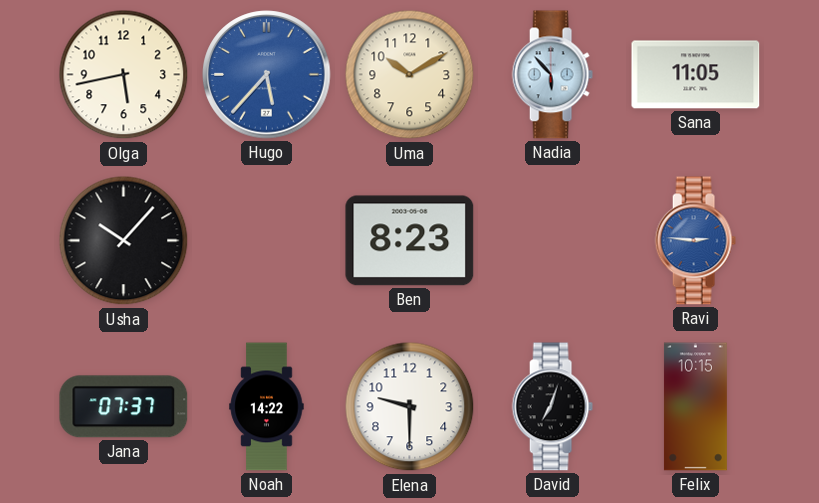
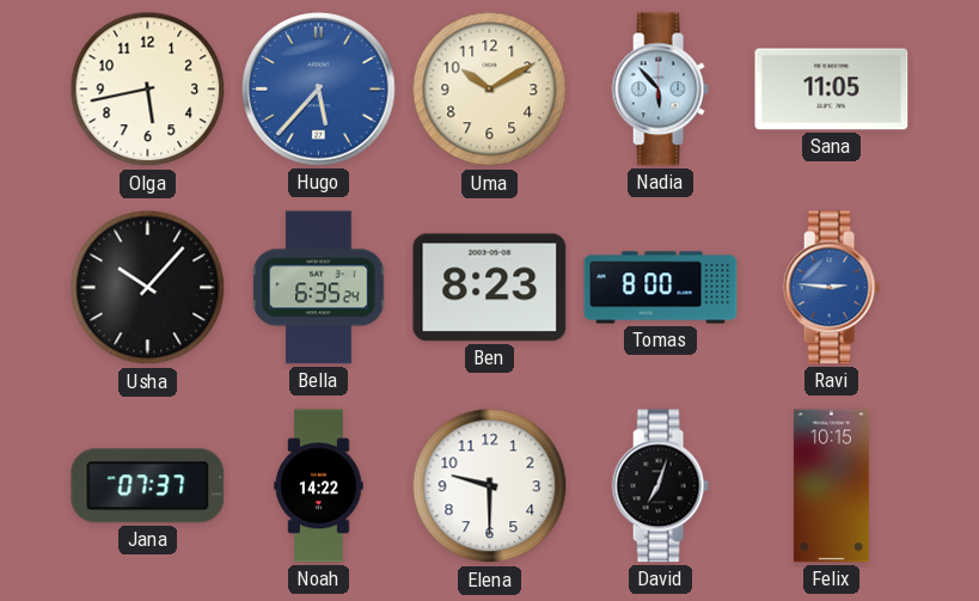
Bella: none -> 6:35
Tomas: none -> 8:00
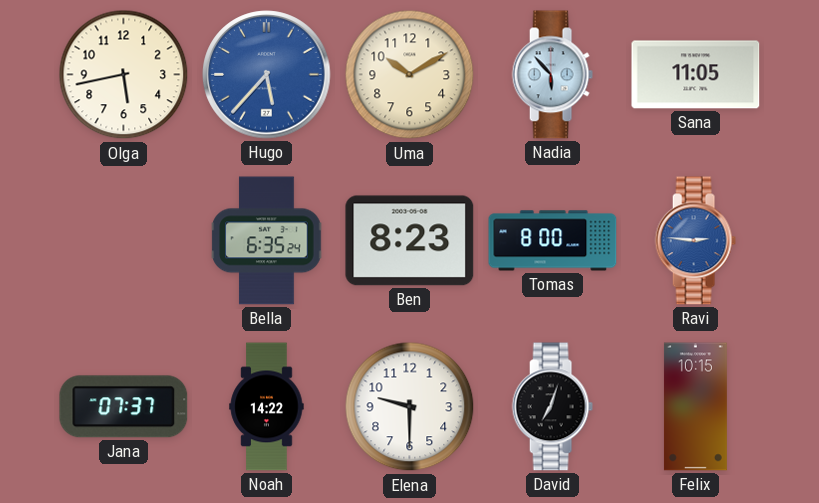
Usha: 10:07 -> none
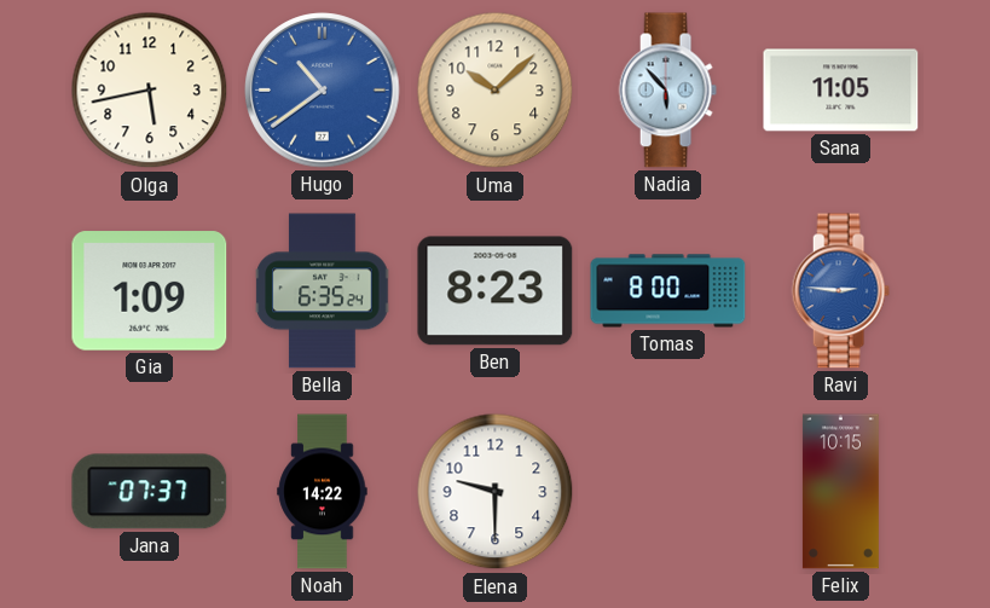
Hugo: 5:37 -> 10:39
Uma: 10:10 -> 10:08
Gia: none -> 1:09
David: 7:03 -> none
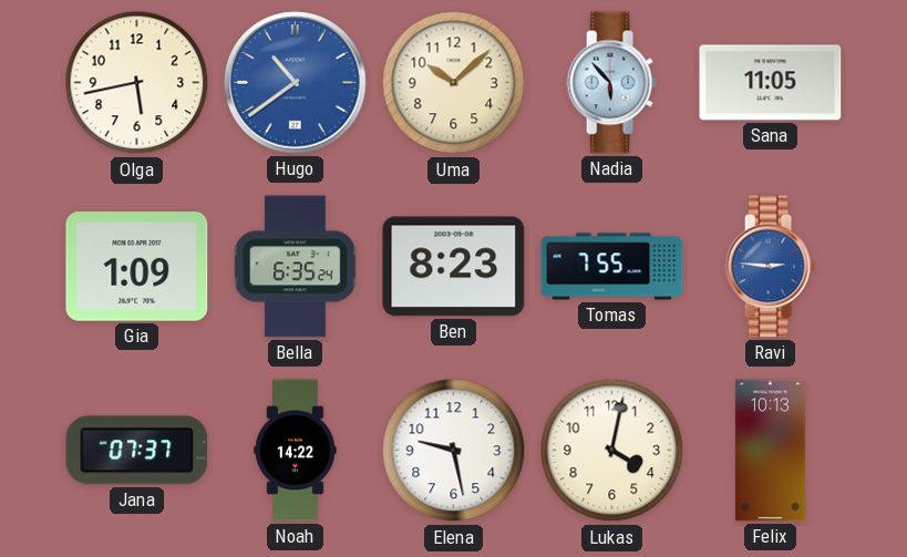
Tomas: 8:00 -> 7:55
Elena: 9:30 -> 9:28
Lukas: none -> 4:02
Felix: 10:15 -> 10:13
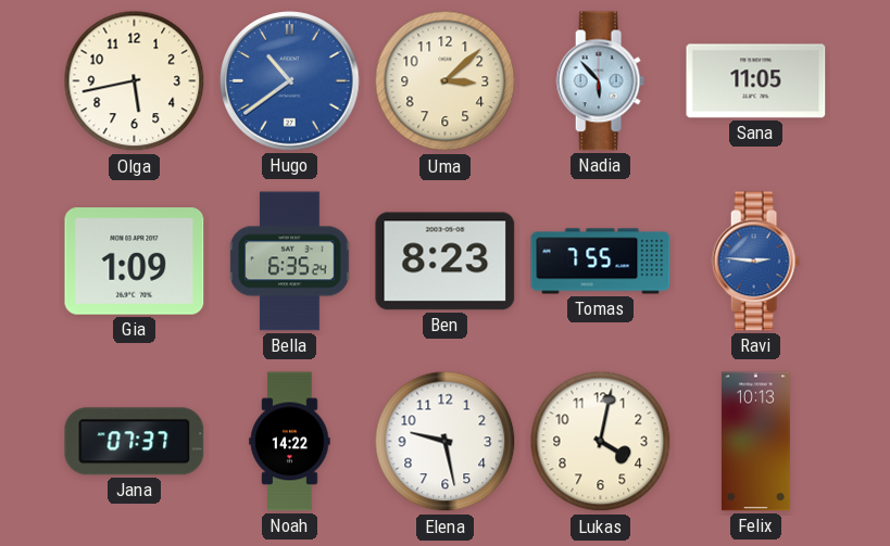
Uma: 10:08 -> 3:08
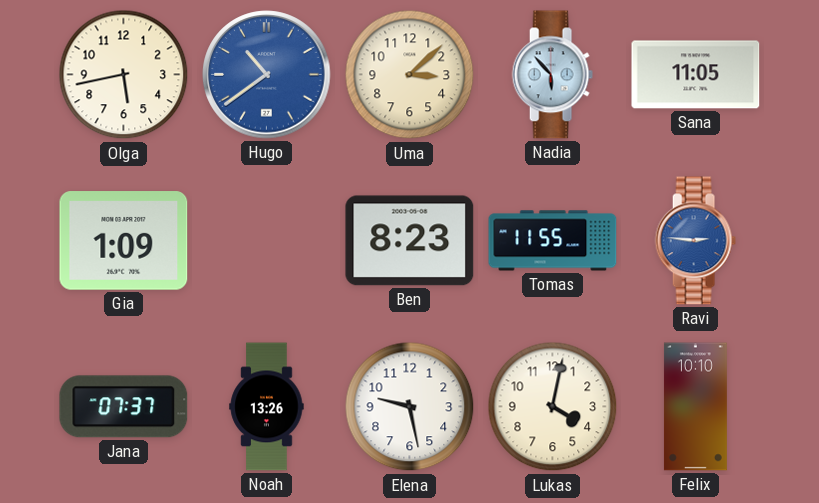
Bella: 6:35 -> none
Tomas: 7:55 -> 11:55
Noah: 14:22 -> 13:26
Felix: 10:13 -> 10:10
